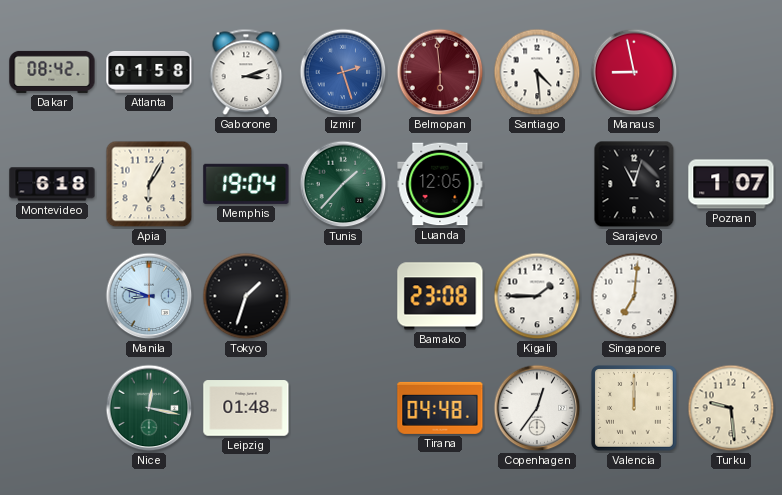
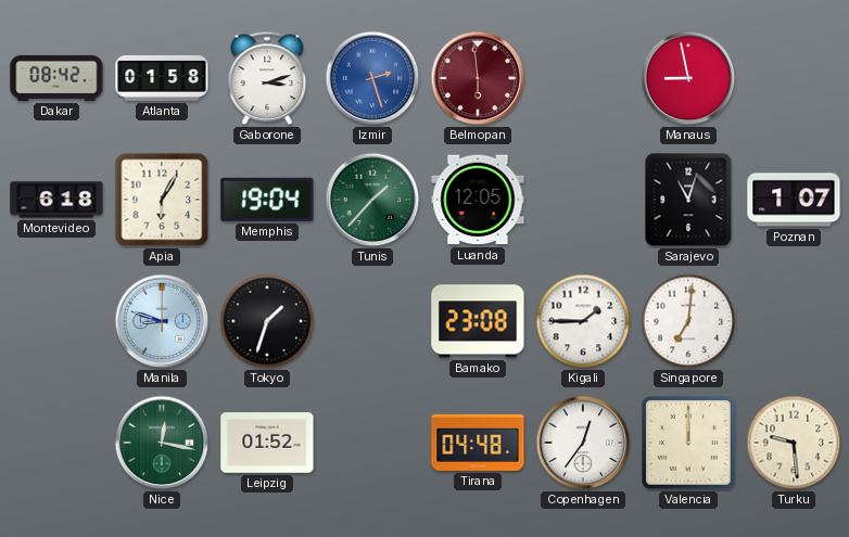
Santiago: 4:29 -> none
Leipzig: 01:48 -> 01:52
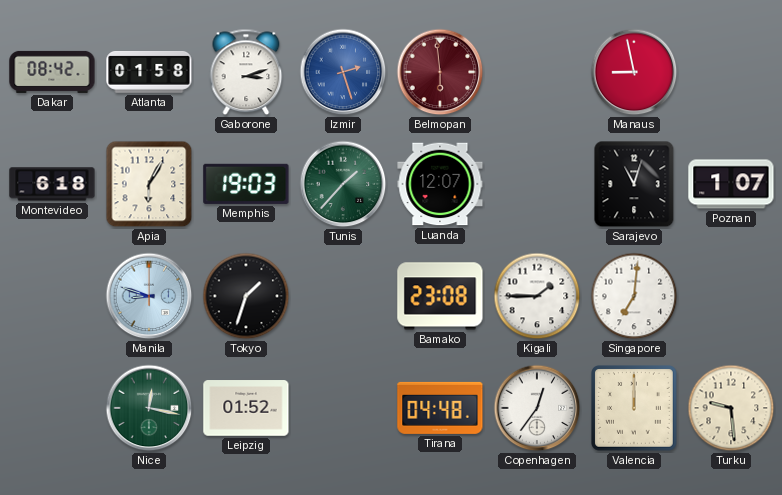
Memphis: 19:04 -> 19:03
Luanda: 12:05 -> 12:07
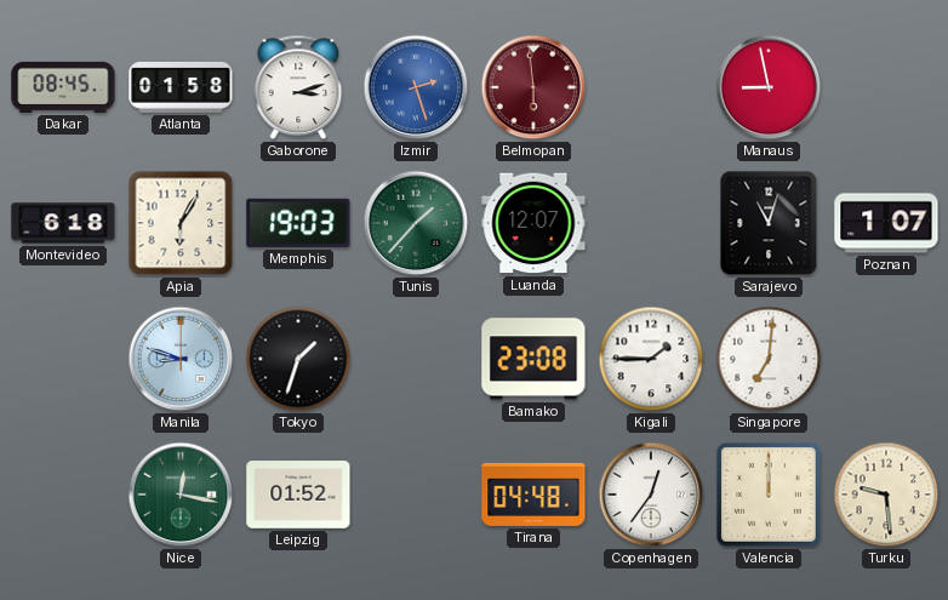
Dakar: 08:42 -> 08:45
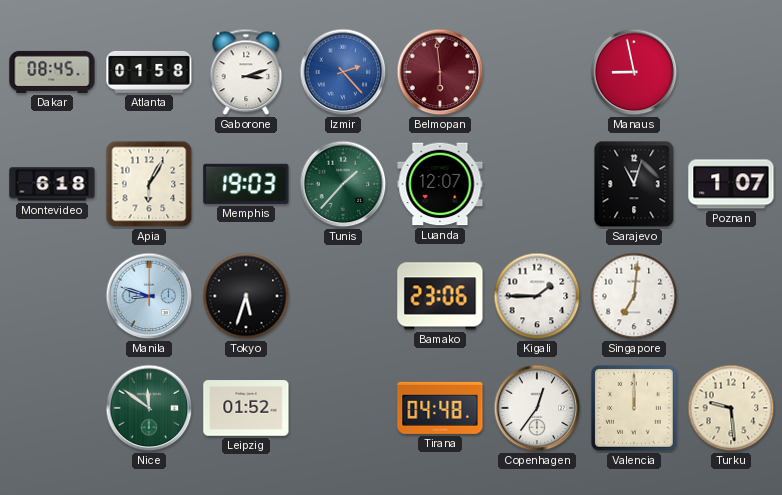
Izmir: 2:27 -> 2:23
Tokyo: 1:33 -> 5:33
Bamako: 23:08 -> 23:06
Nice: 12:17 -> 11:51
